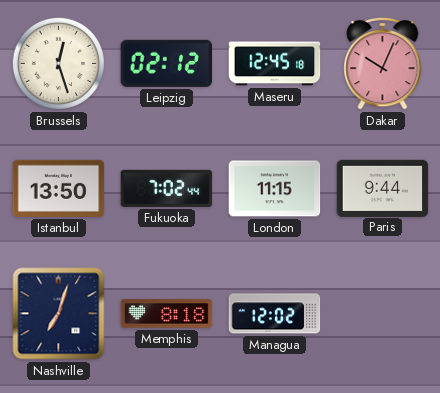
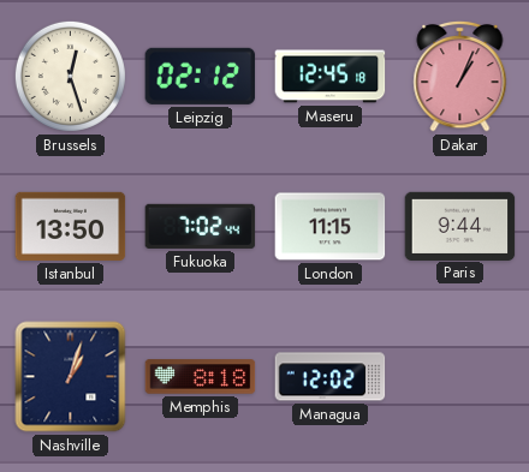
Dakar: 10:04 -> 1:04
Nashville: 7:03 -> 1:03
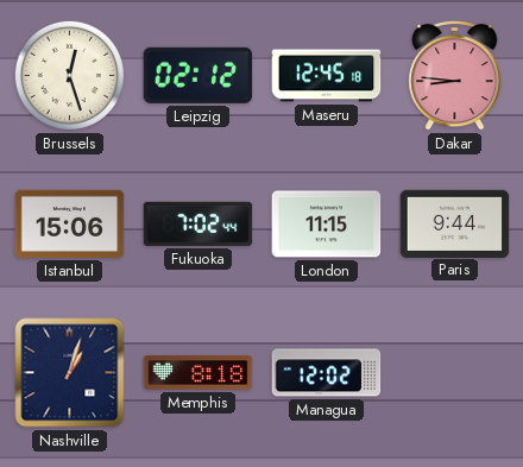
Dakar: 1:04 -> 8:46
Istanbul: 13:50 -> 15:06
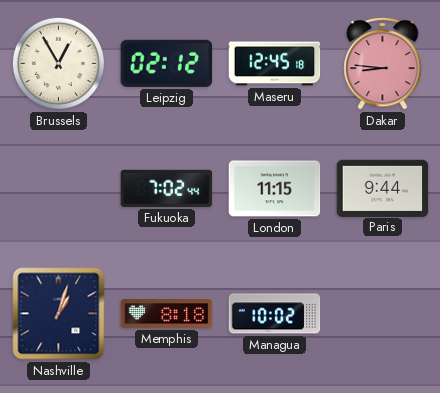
Brussels: 12:27 -> 12:55
Istanbul: 15:06 -> none
Managua: 12:02 -> 10:02
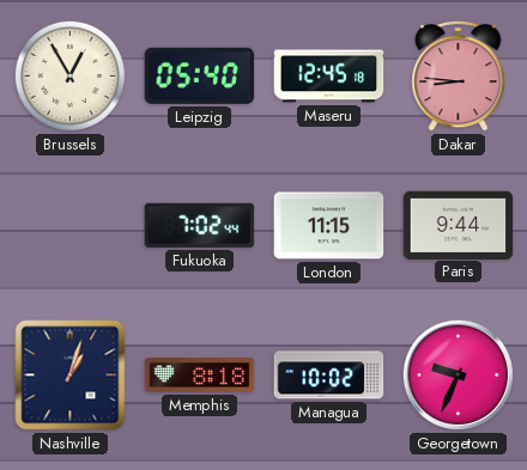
Leipzig: 02:12 -> 05:40
Georgetown: none -> 9:34
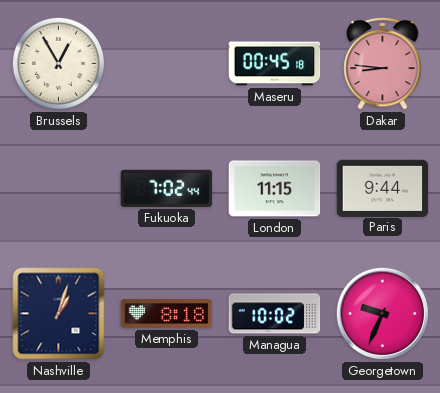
Leipzig: 05:40 -> none
Maseru: 12:45 -> 00:45
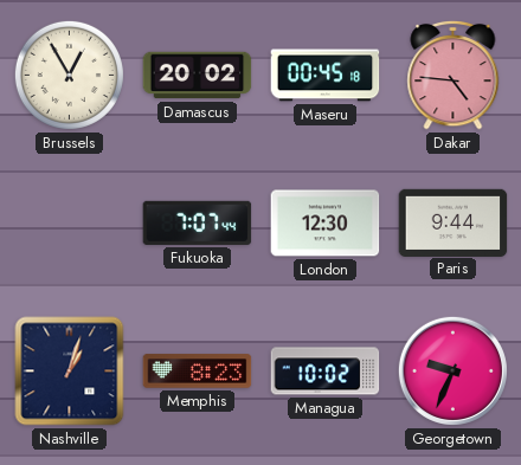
Damascus: none -> 20:02
Dakar: 8:46 -> 4:46
Fukuoka: 7:02 -> 7:07
London: 11:15 -> 12:30
Memphis: 8:18 -> 8:23
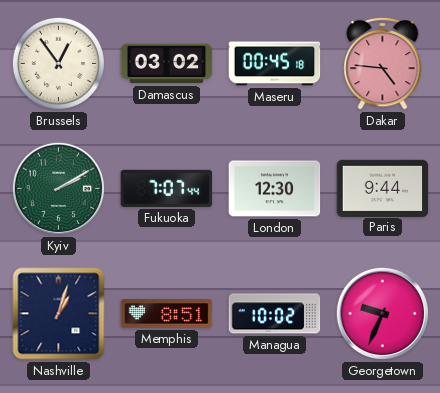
Brussels: 12:55 -> 12:54
Damascus: 20:02 -> 03:02
Kyiv: none -> 2:10
Memphis: 8:23 -> 8:51
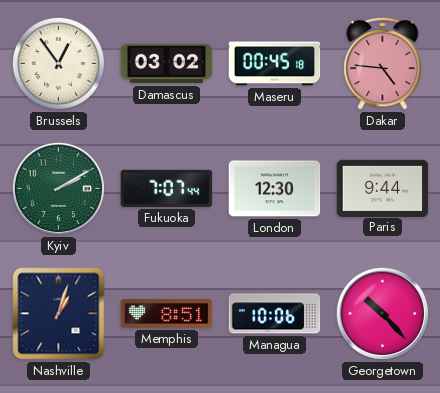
Managua: 10:02 -> 10:06
Georgetown: 9:34 -> 10:23
